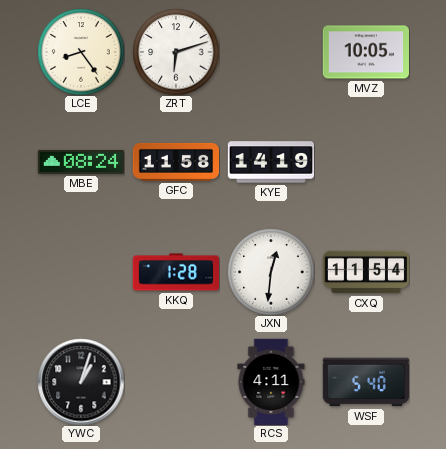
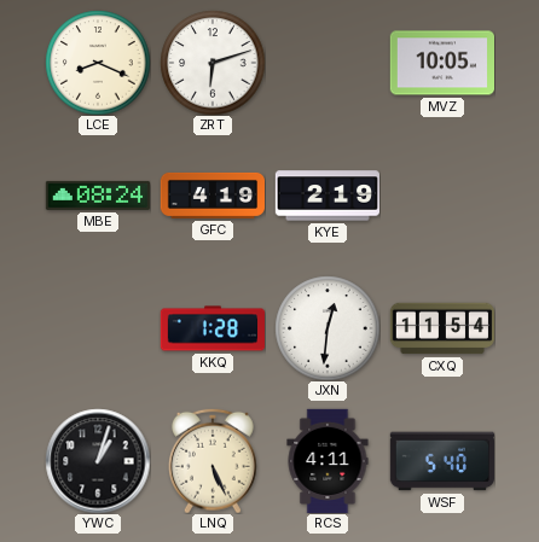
LCE: 8:24 -> 8:19
GFC: 11:58 -> 4:19
KYE: 14:19 -> 2:19
LNQ: none -> 5:26
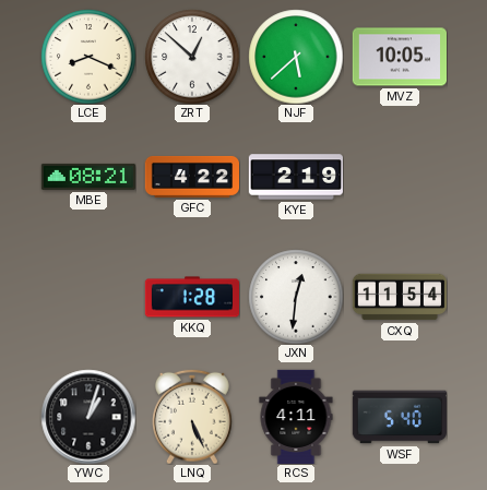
ZRT: 6:12 -> 12:52
NJF: none -> 5:38
MBE: 08:24 -> 08:21
GFC: 4:19 -> 4:22
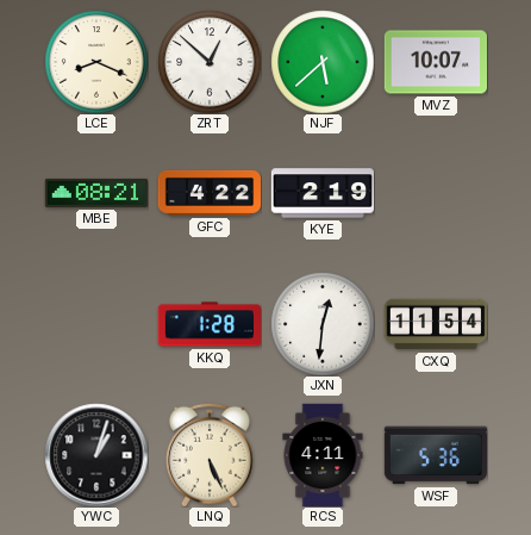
MVZ: 10:05 -> 10:07
WSF: 5:40 -> 5:36
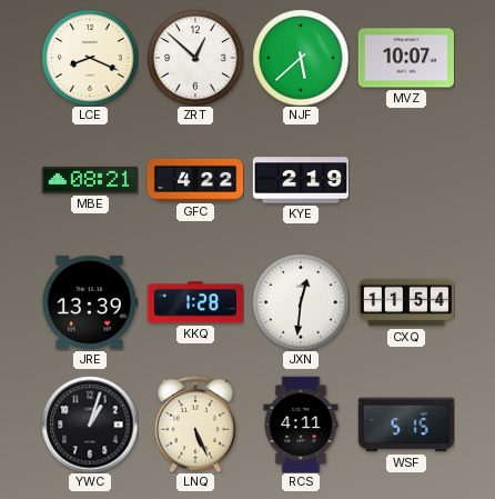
JRE: none -> 13:39
WSF: 5:36 -> 5:15
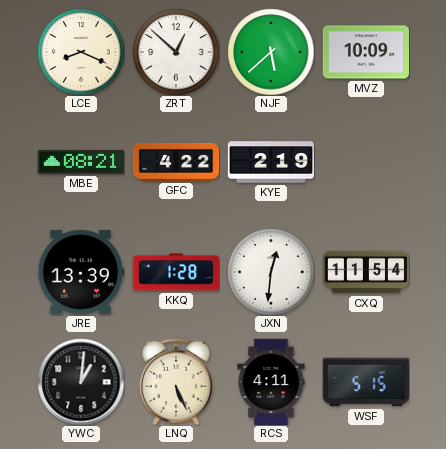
MVZ: 10:07 -> 10:09
YWC: 1:03 -> 1:01
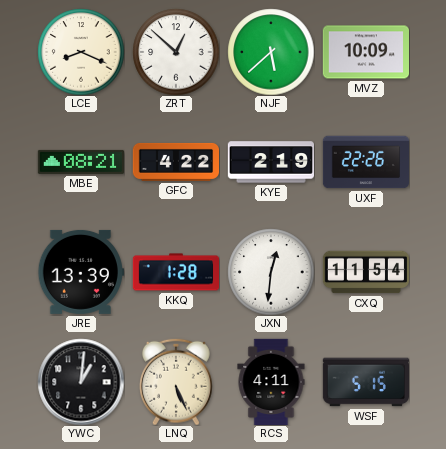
UXF: none -> 22:26
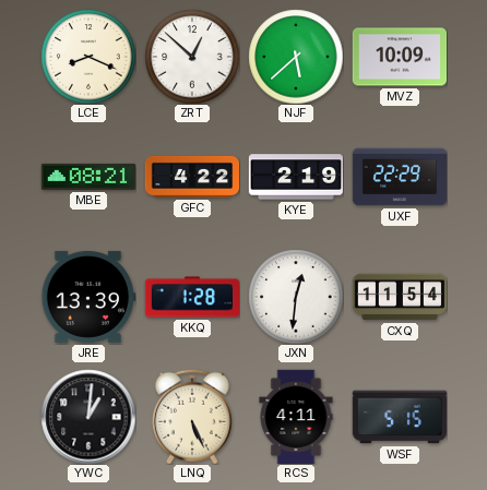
UXF: 22:26 -> 22:29
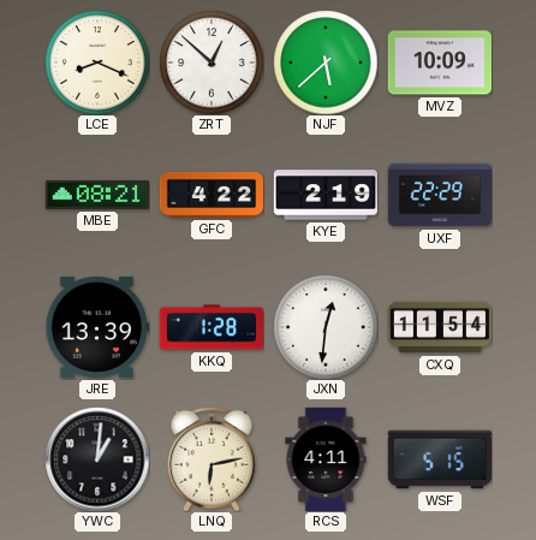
LNQ: 5:26 -> 6:13
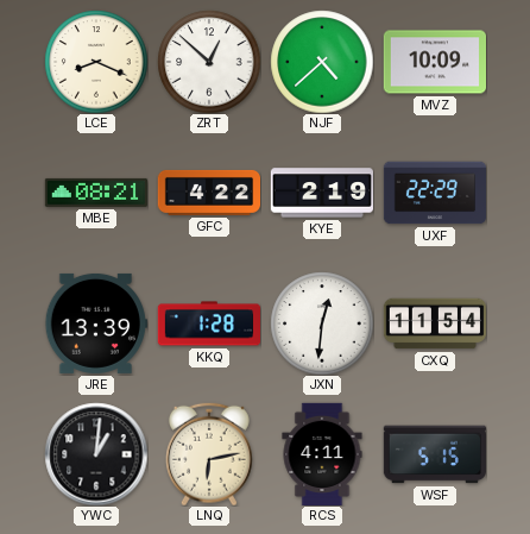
NJF: 5:38 -> 4:38
